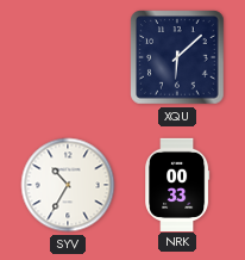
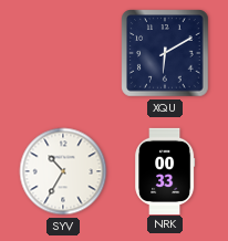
XQU: 6:08 -> 6:10
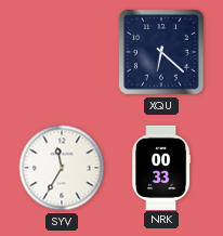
XQU: 6:10 -> 6:22
SYV: 10:35 -> 11:35
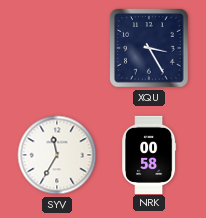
XQU: 6:22 -> 3:25
NRK: 00:33 -> 00:58
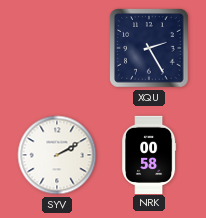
XQU: 3:25 -> 2:25
SYV: 11:35 -> 2:10
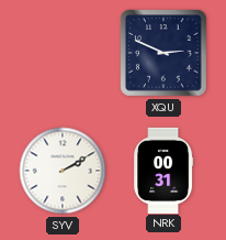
XQU: 2:25 -> 2:49
NRK: 00:58 -> 00:31
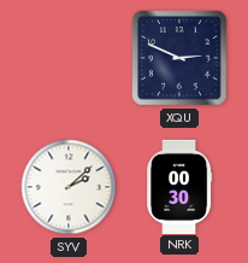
SYV: 2:10 -> 2:08
NRK: 00:31 -> 00:30
